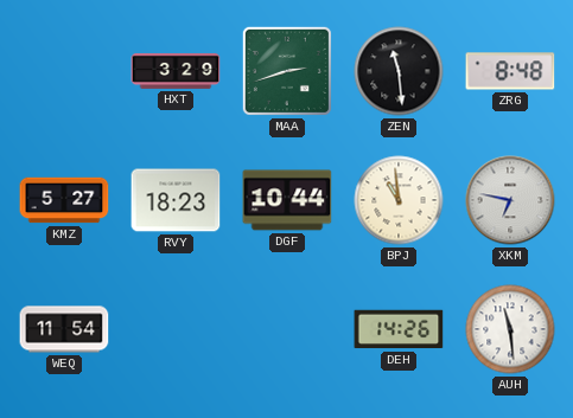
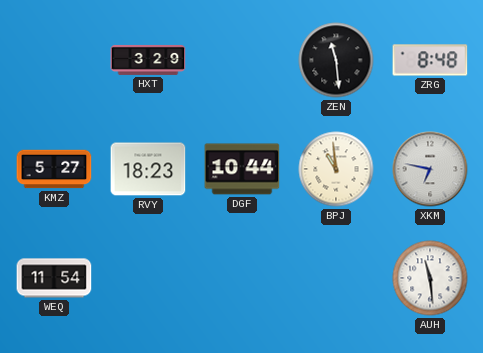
MAA: 2:42 -> none
DEH: 14:26 -> none
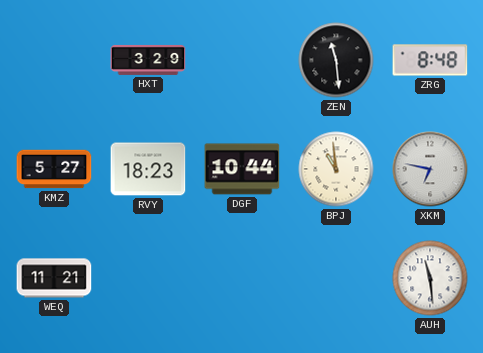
WEQ: 11:54 -> 11:21
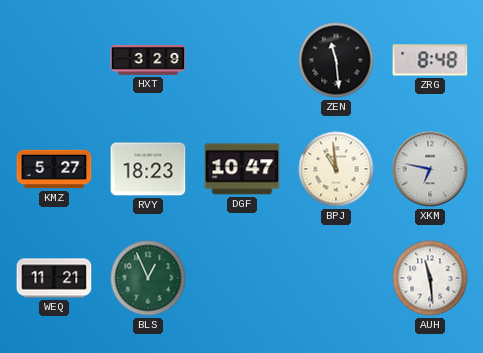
DGF: 10:44 -> 10:47
BLS: none -> 12:56
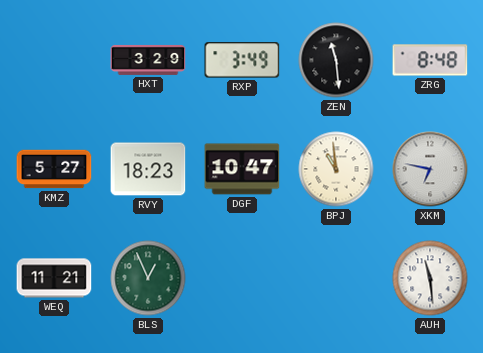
RXP: none -> 3:49
